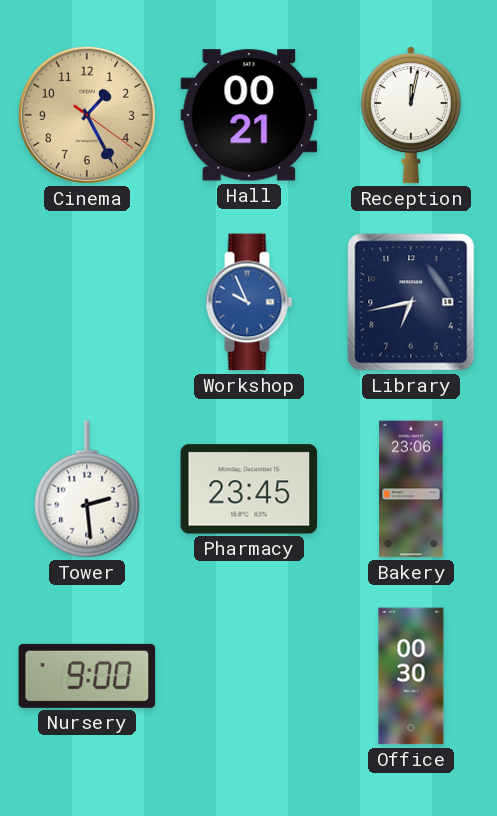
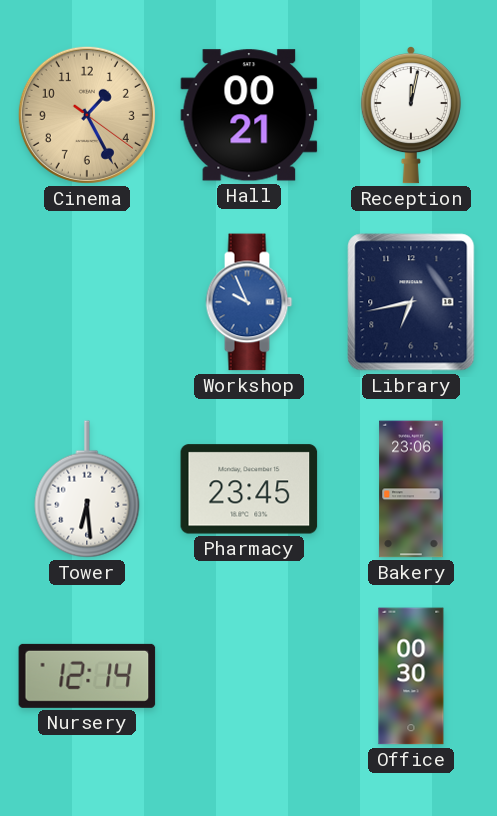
Tower: 2:29 -> 6:29
Nursery: 9:00 -> 12:14
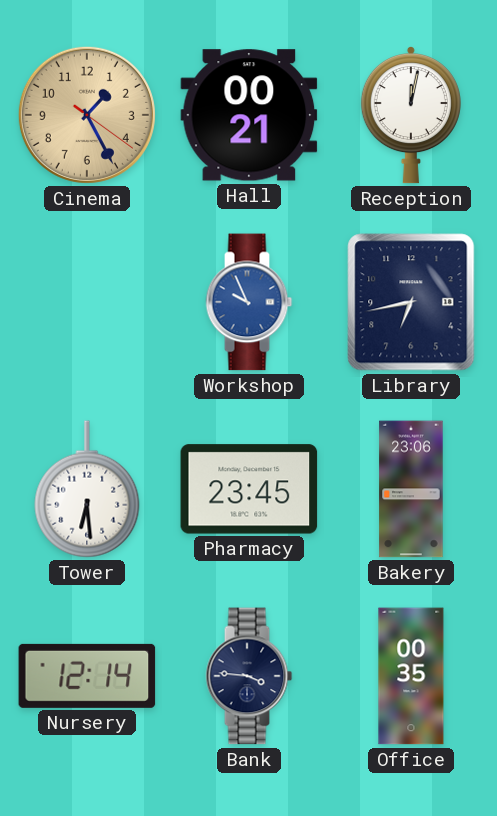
Bank: none -> 3:46
Office: 00:30 -> 00:35
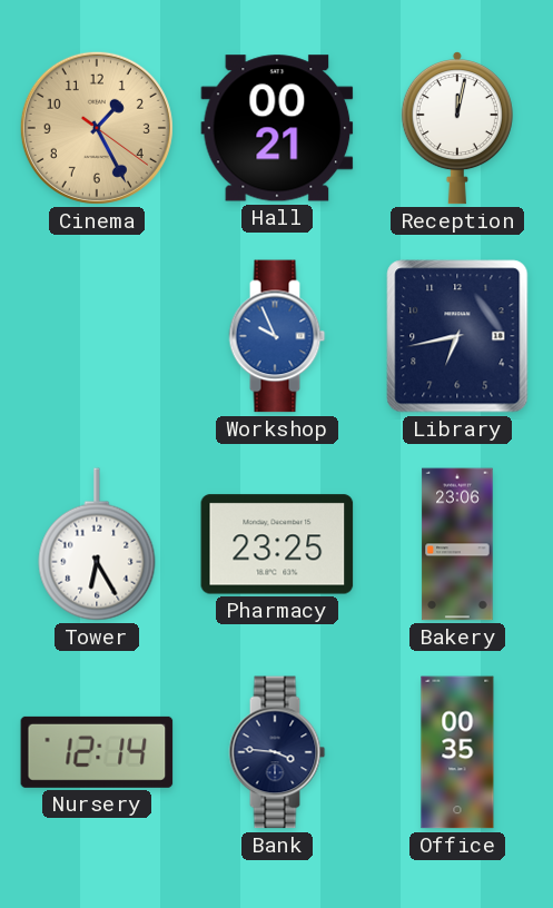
Tower: 6:29 -> 6:25
Pharmacy: 23:45 -> 23:25
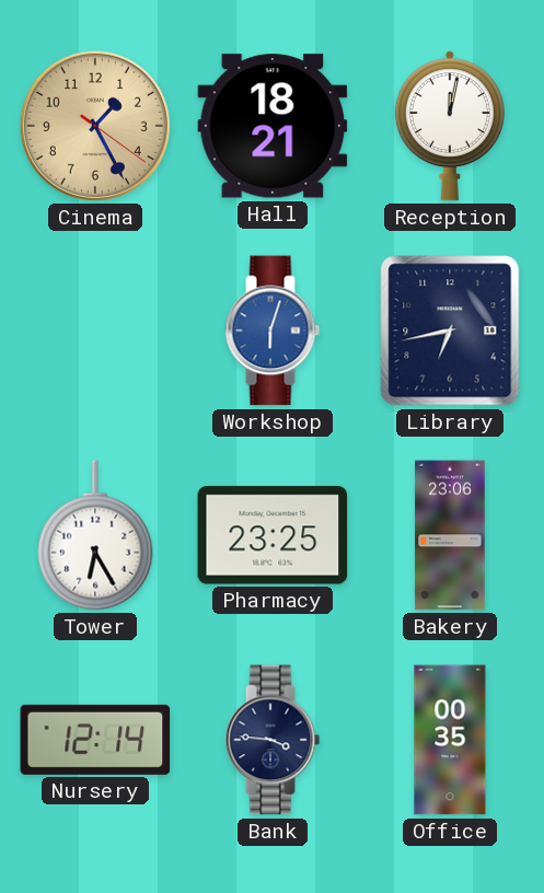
Hall: 00:21 -> 18:21
Workshop: 9:56 -> 6:03
